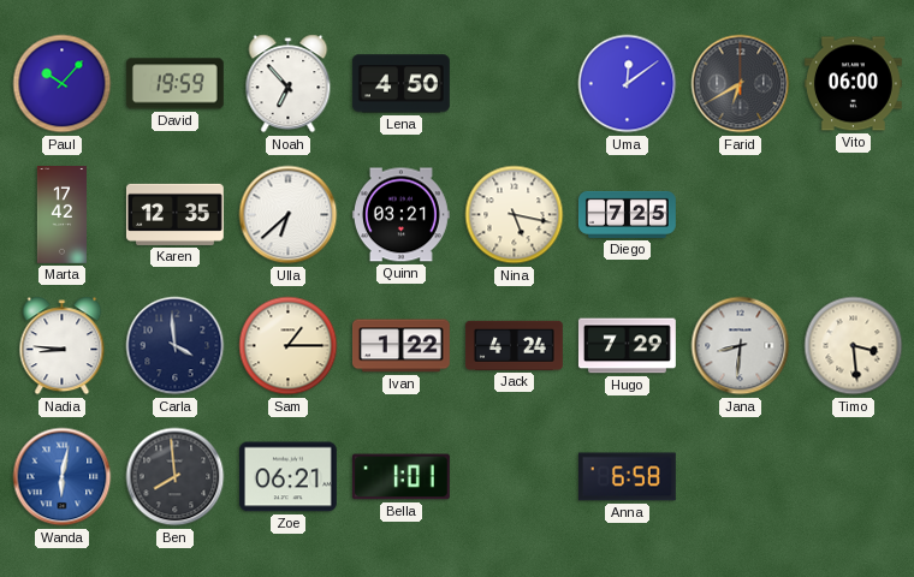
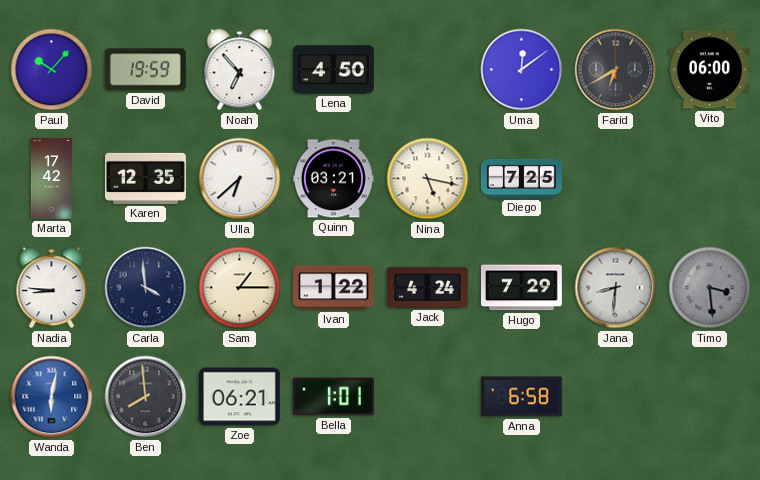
Timo dial: cream -> grey
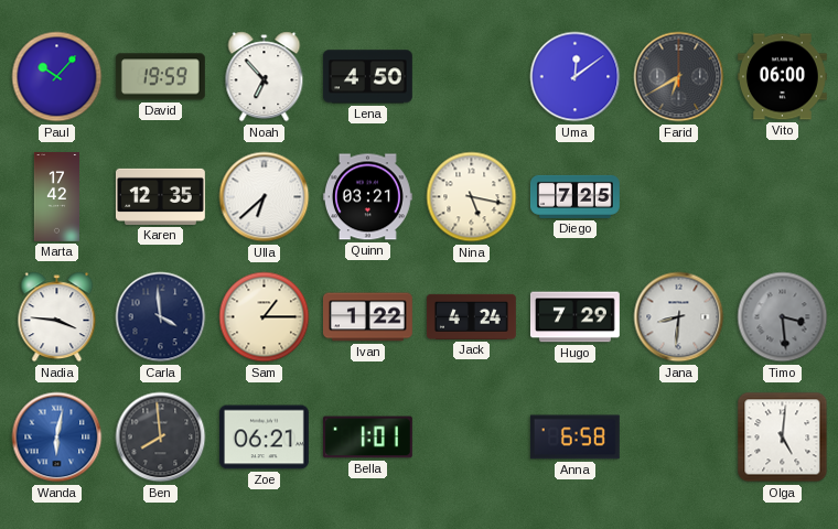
Nadia: 8:46 -> 3:46
Olga: none -> 5:01
